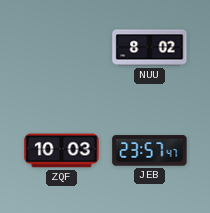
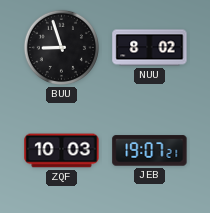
BUU: none -> 8:57
JEB: 23:57 -> 19:07
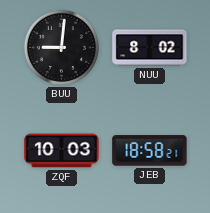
BUU: 8:57 -> 9:01
JEB: 19:07 -> 18:58
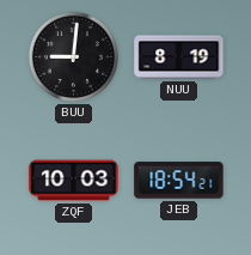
NUU: 8:02 -> 8:19
JEB: 18:58 -> 18:54
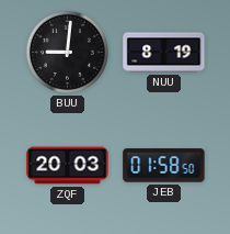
ZQF: 10:03 -> 20:03
JEB: 18:54 -> 01:58
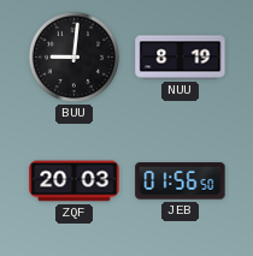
JEB: 01:58 -> 01:56
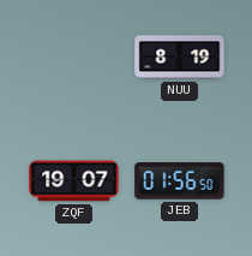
BUU: 9:01 -> none
ZQF: 20:03 -> 19:07
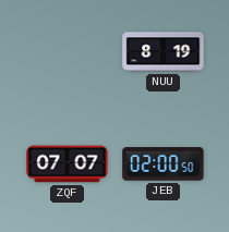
ZQF: 19:07 -> 07:07
JEB: 01:56 -> 02:00
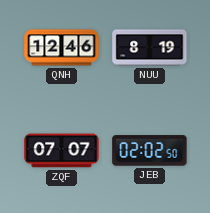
QNH: none -> 12:46
JEB: 02:00 -> 02:02
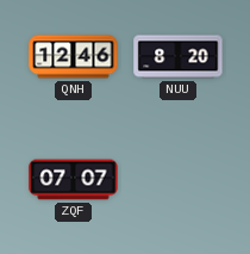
NUU: 8:19 -> 8:20
JEB: 02:02 -> none
